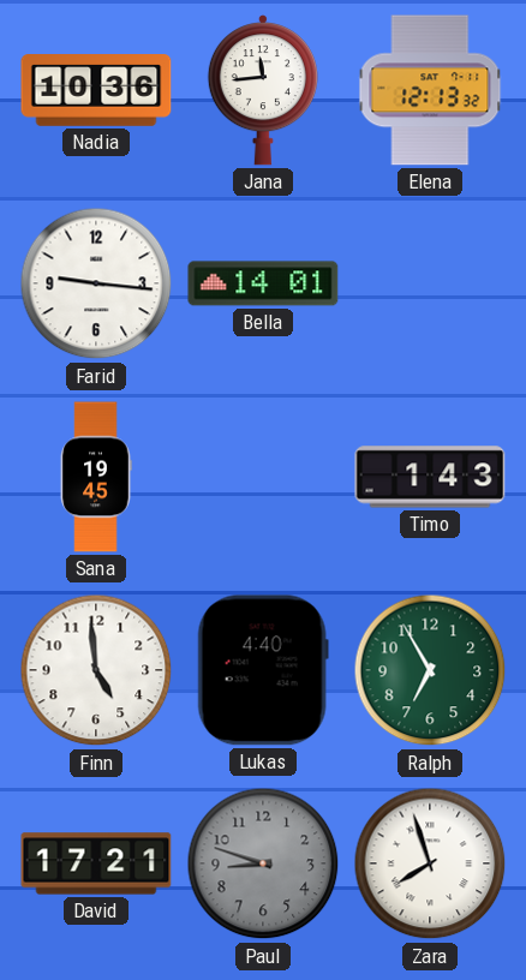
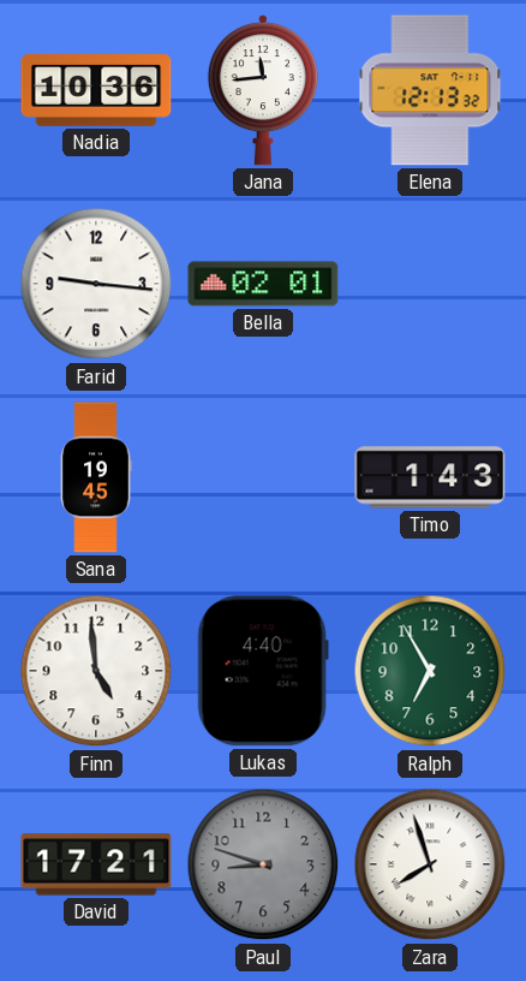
Bella: 14:01 -> 02:01
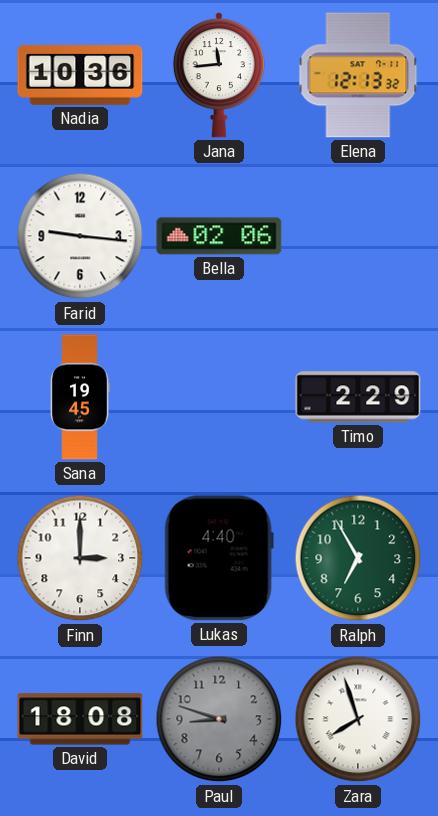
Bella: 02:01 -> 02:06
Timo: 1:43 -> 2:29
Finn: 4:59 -> 3:00
David: 17:21 -> 18:08
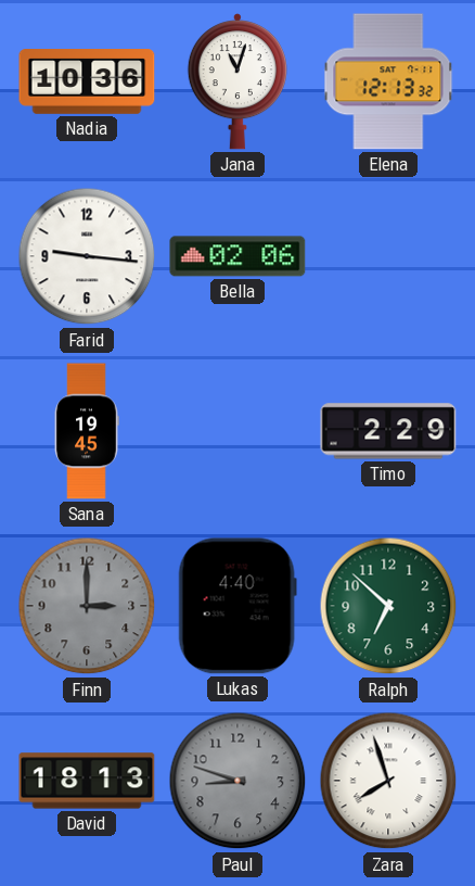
Jana: 11:44 -> 11:03
Finn dial: white -> grey
Ralph: 6:55 -> 6:52
David: 18:08 -> 18:13
